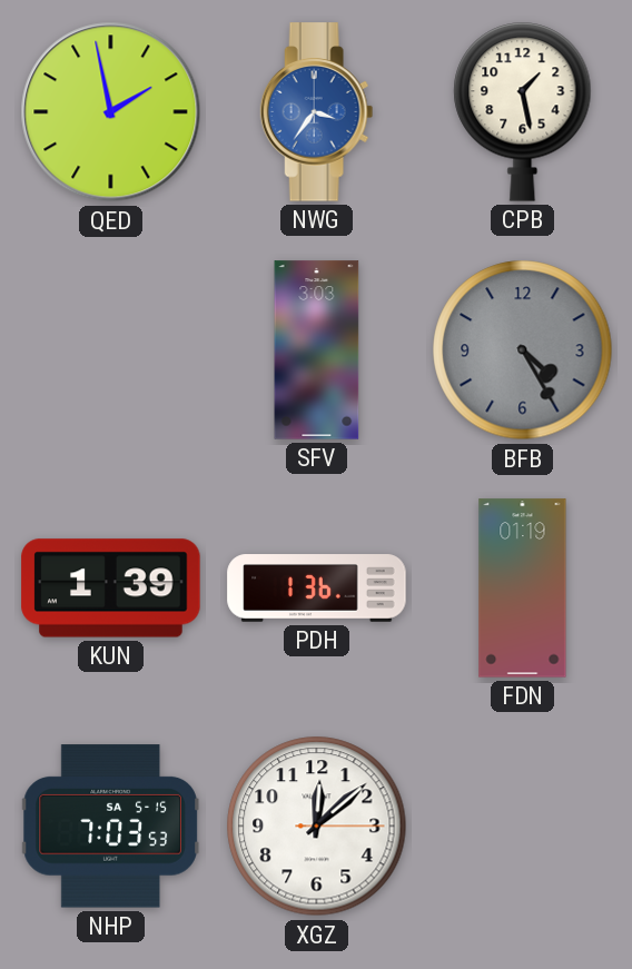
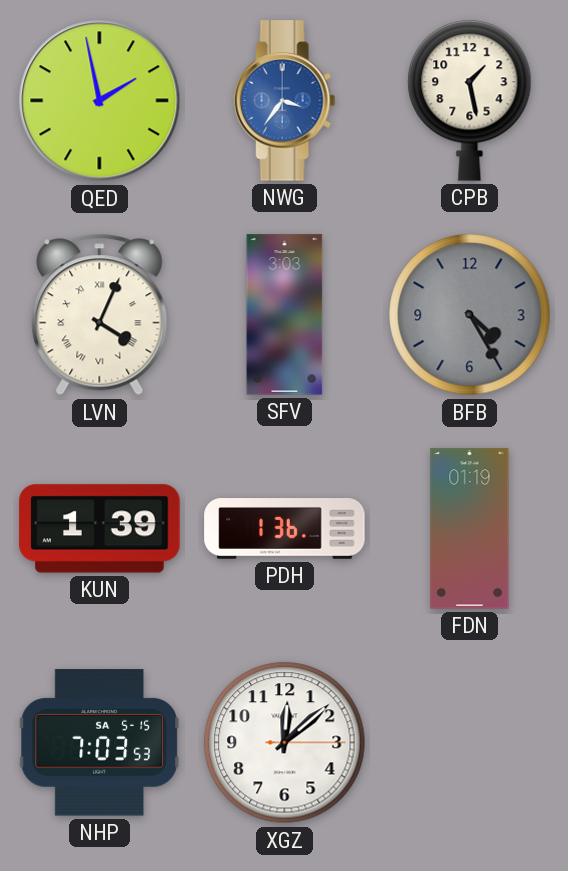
LVN: none -> 4:04
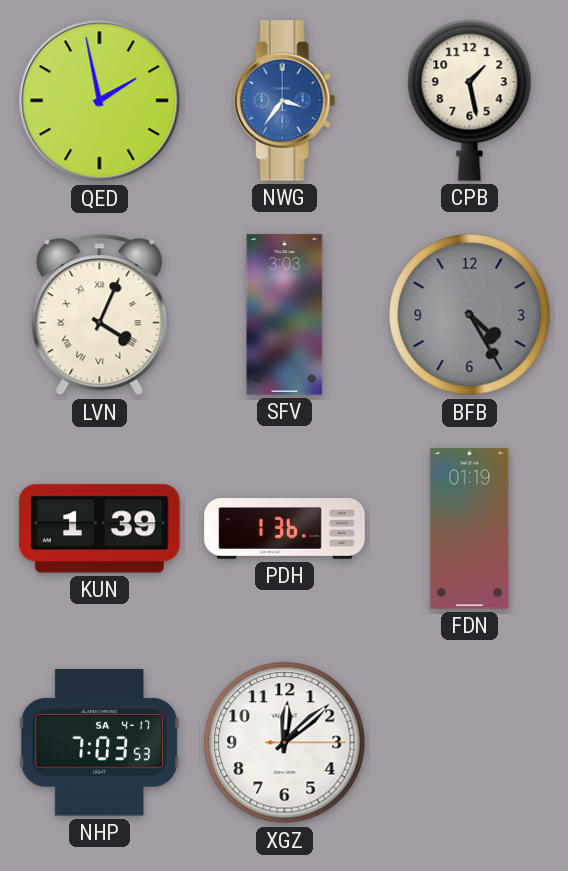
NHP date: SA 5-15 -> SA 4-17
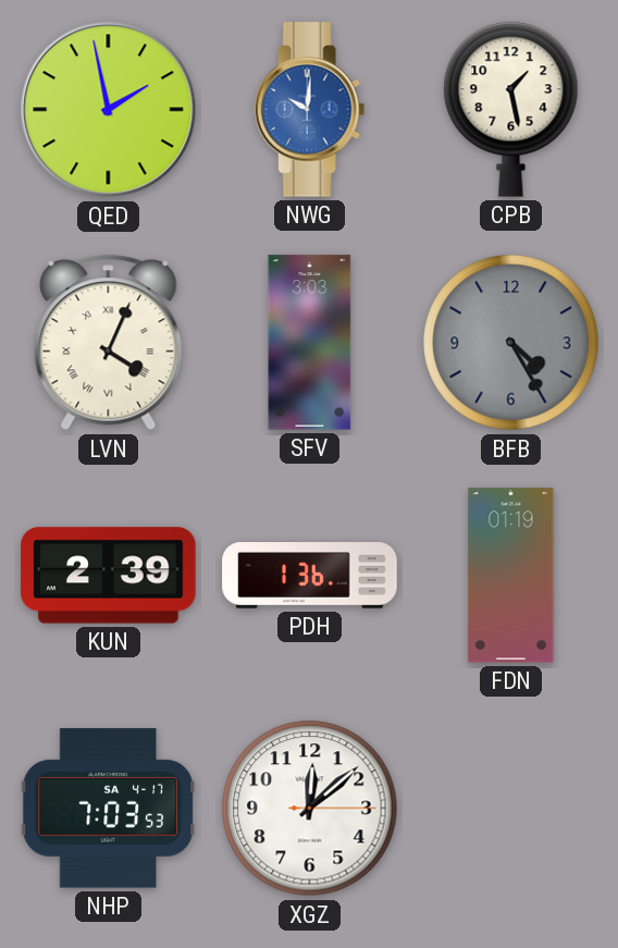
NWG: 3:36 -> 10:01
KUN: 1:39 -> 2:39
